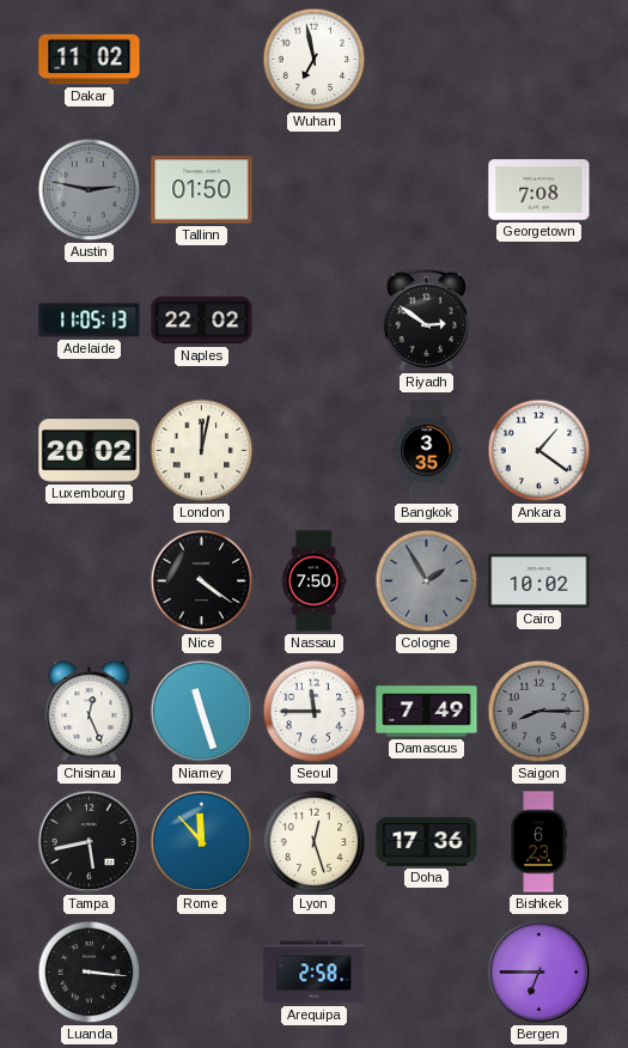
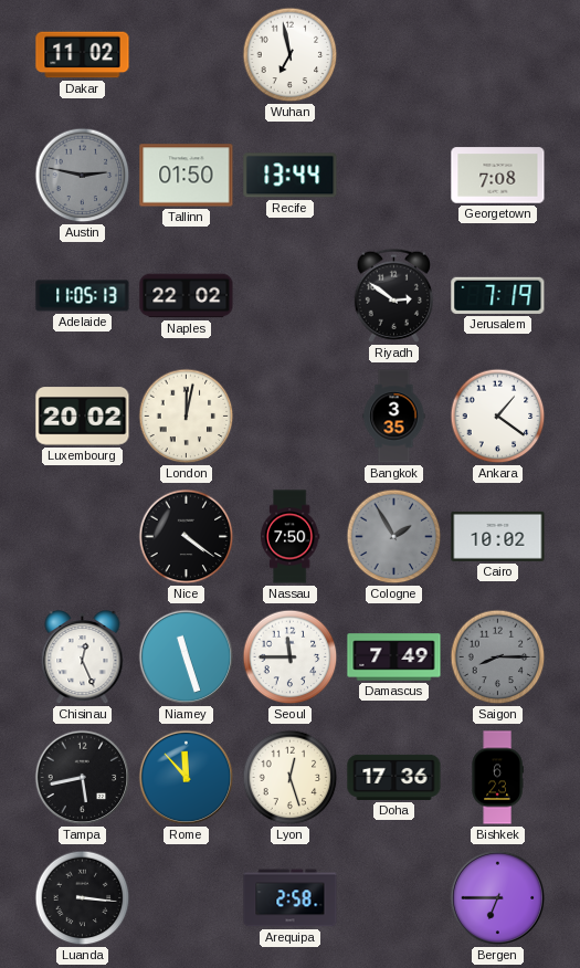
Recife: none -> 13:44
Jerusalem: none -> 7:19
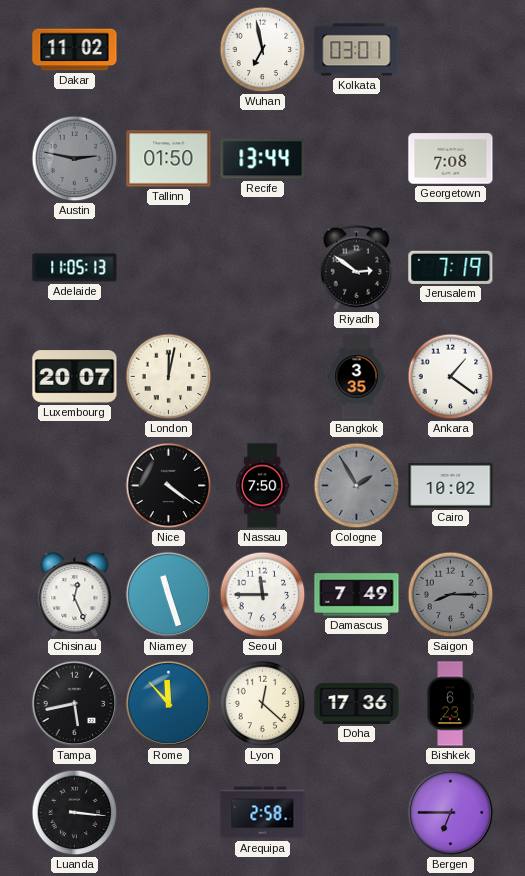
Kolkata: none -> 03:01
Naples: 22:02 -> none
Luxembourg: 20:02 -> 20:07
Lyon: 12:27 -> 12:22
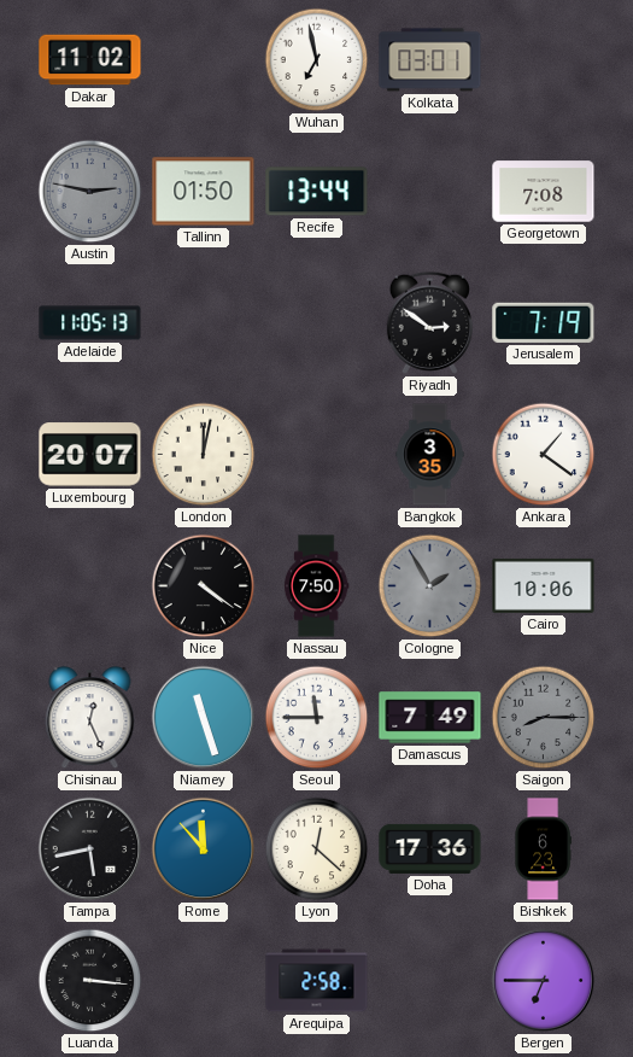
Cairo: 10:02 -> 10:06
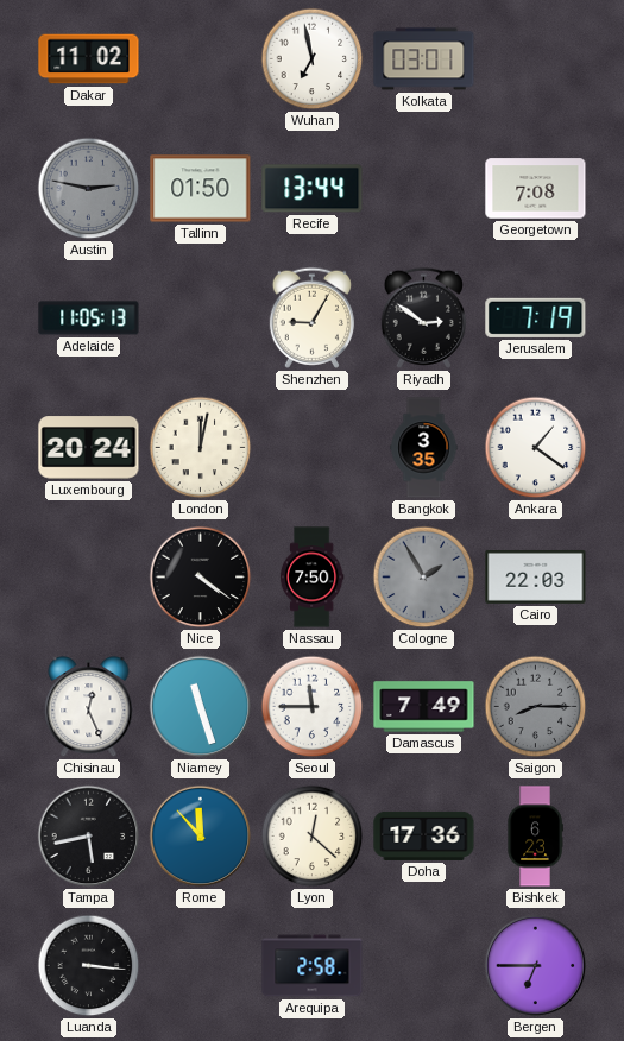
Shenzhen: none -> 9:05
Luxembourg: 20:07 -> 20:24
Cairo: 10:06 -> 22:03
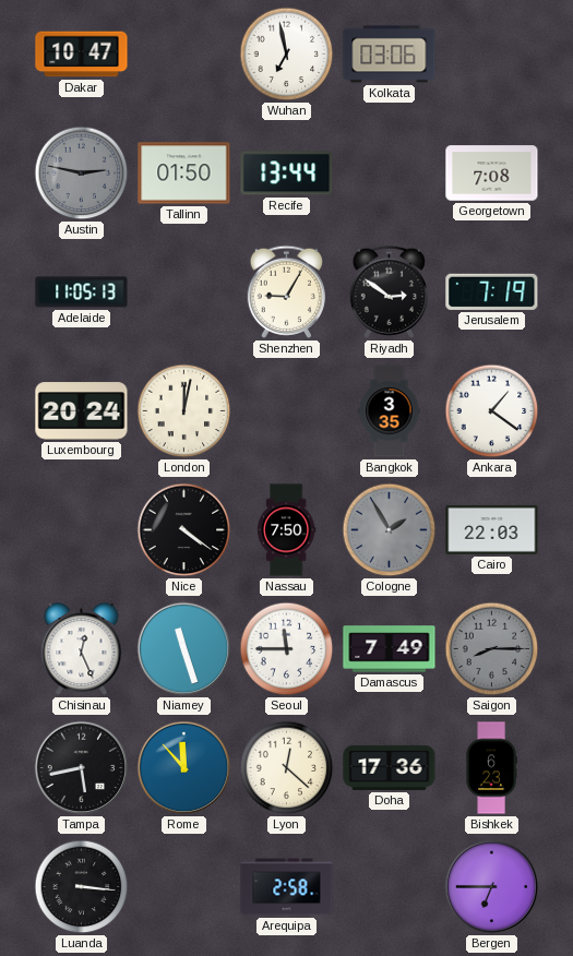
Dakar: 11:02 -> 10:47
Kolkata: 03:01 -> 03:06
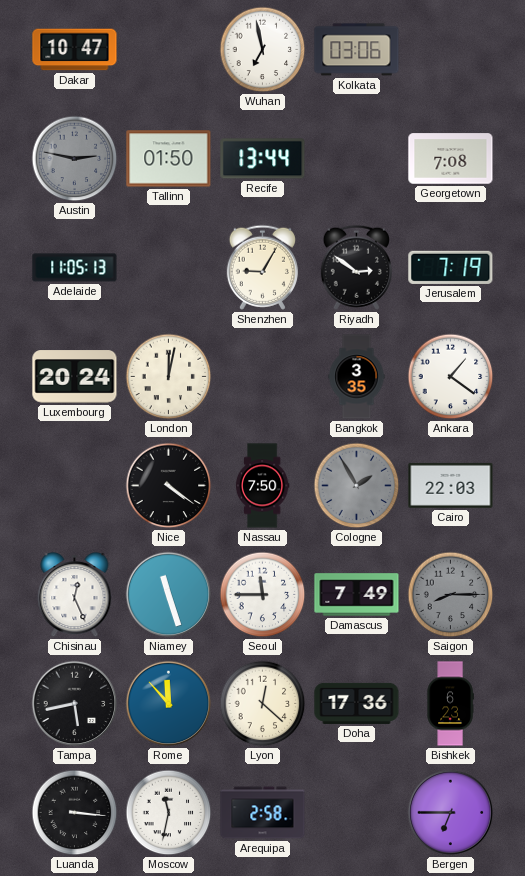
Moscow: none -> 11:32
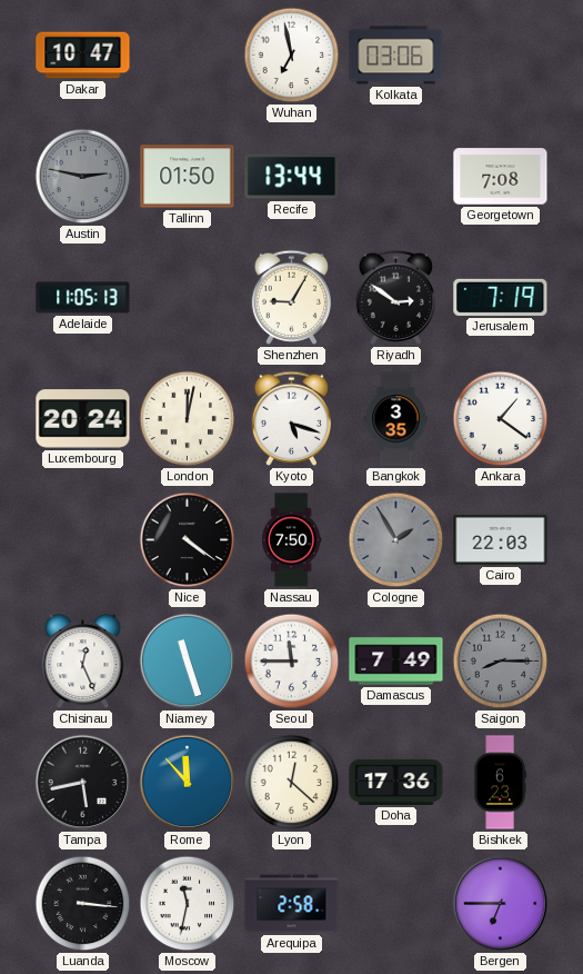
Kyoto: none -> 5:18
